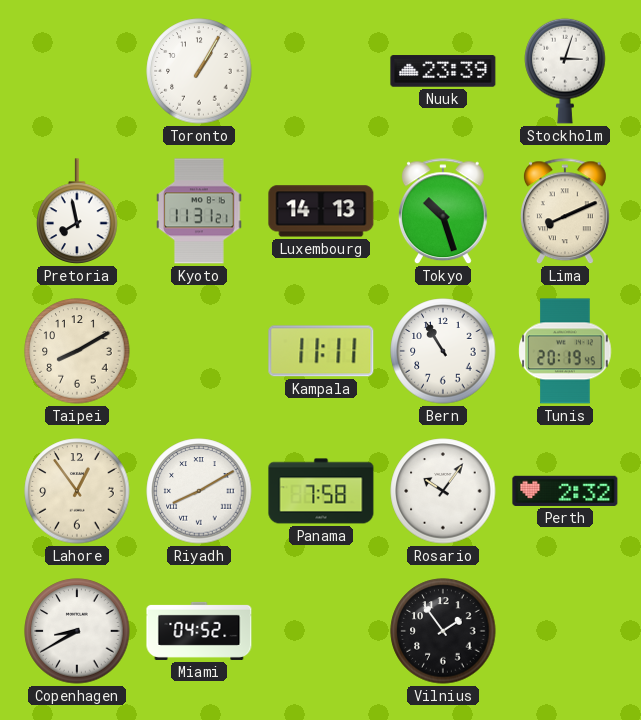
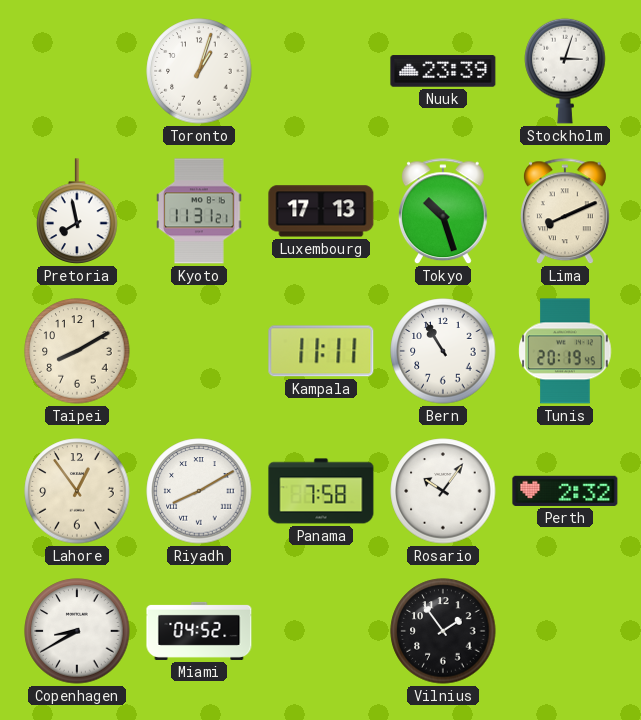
Toronto: 1:05 -> 1:03
Luxembourg: 14:13 -> 17:13
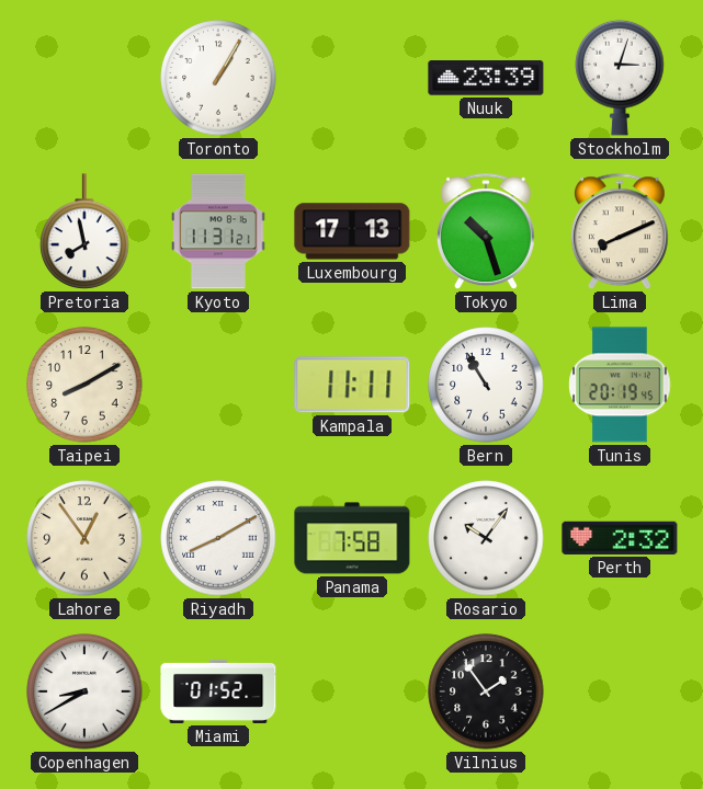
Toronto: 1:03 -> 1:05
Miami: 04:52 -> 01:52
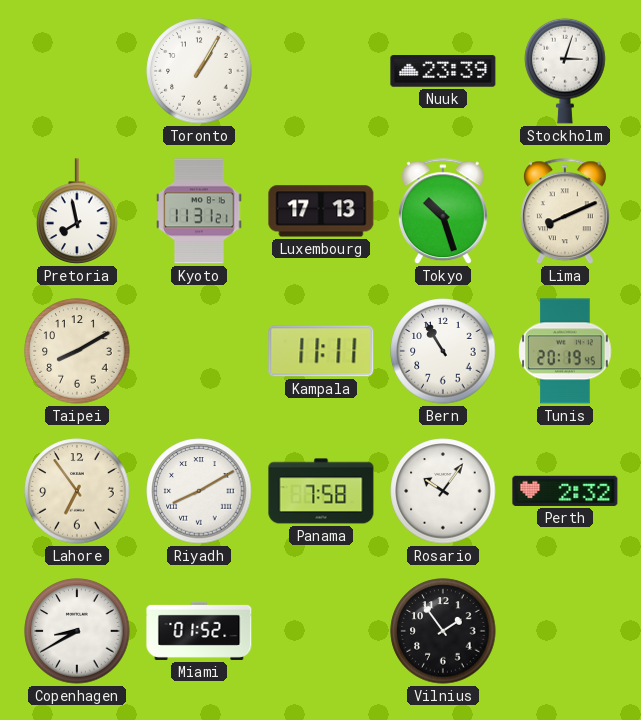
Lahore: 12:54 -> 6:54
